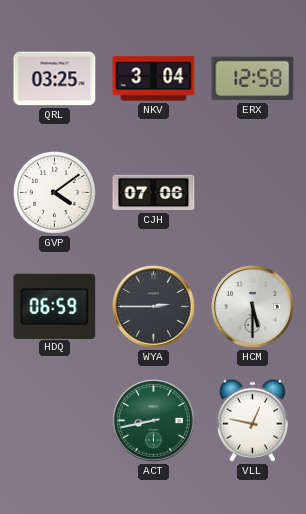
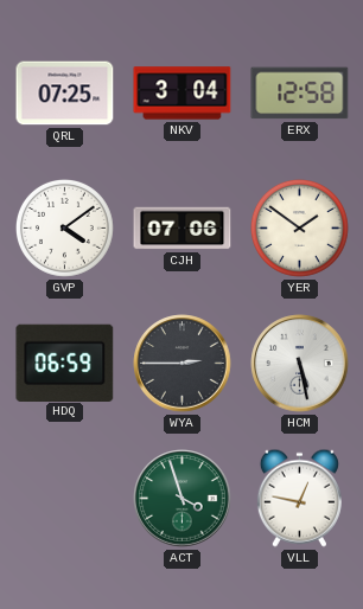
QRL: 03:25 -> 07:25
YER: none -> 1:51
HCM: 5:30 -> 5:28
ACT: 8:43 -> 3:57
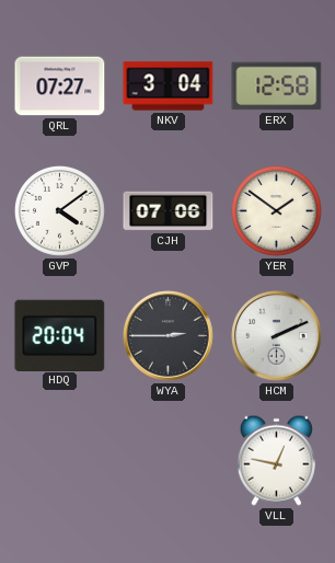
QRL: 07:25 -> 07:27
HDQ: 06:59 -> 20:04
HCM: 5:28 -> 2:11
ACT: 3:57 -> none
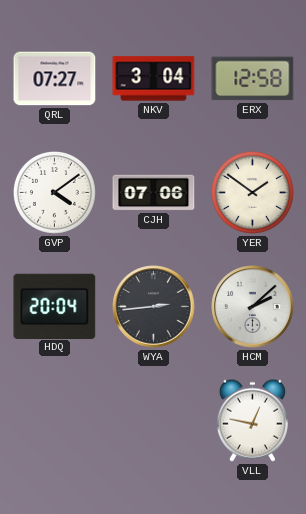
WYA: 2:45 -> 2:44
HCM: 2:11 -> 2:08
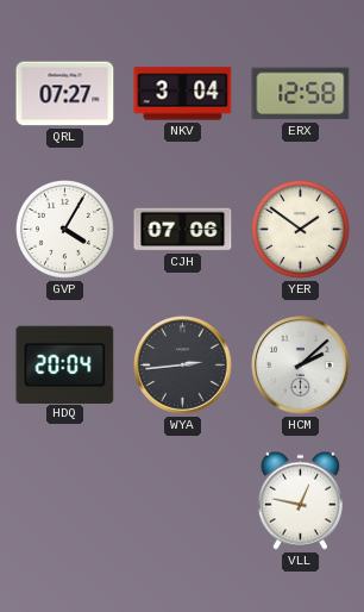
GVP: 4:09 -> 4:05
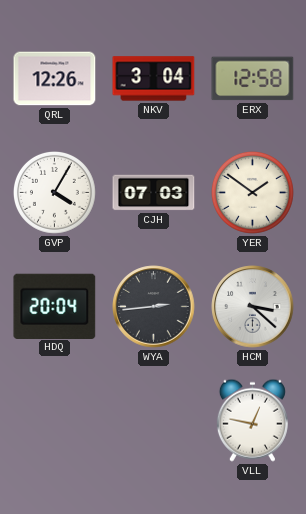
QRL: 07:27 -> 12:26
CJH: 07:06 -> 07:03
HCM: 2:08 -> 3:22
